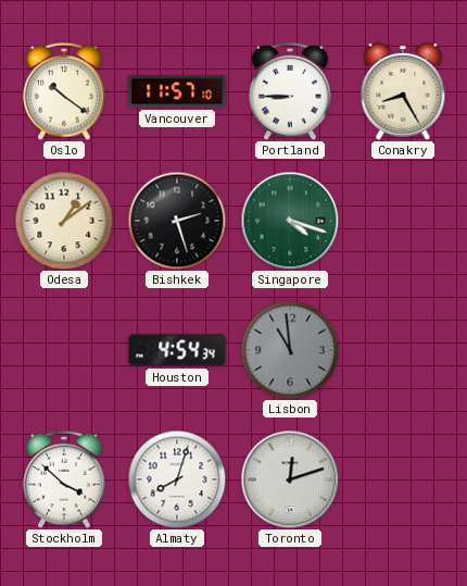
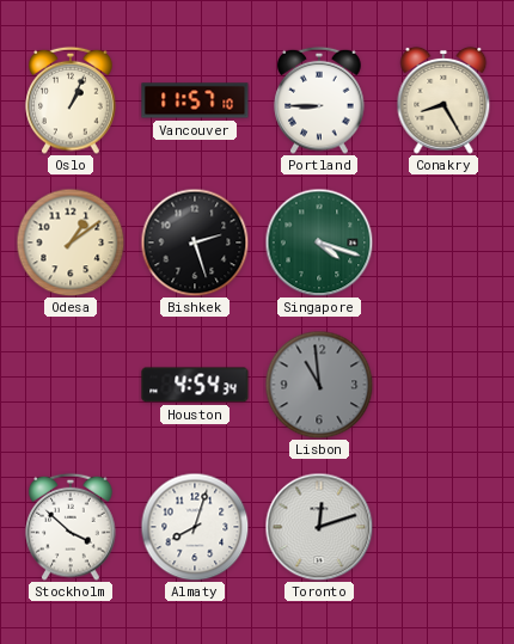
Oslo: 10:21 -> 1:04
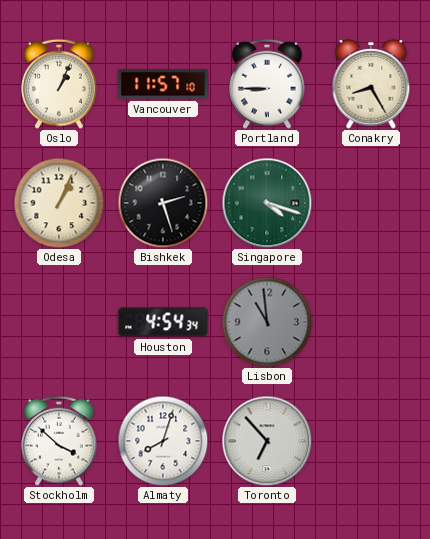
Odesa: 1:09 -> 1:04
Toronto: 12:12 -> 6:53
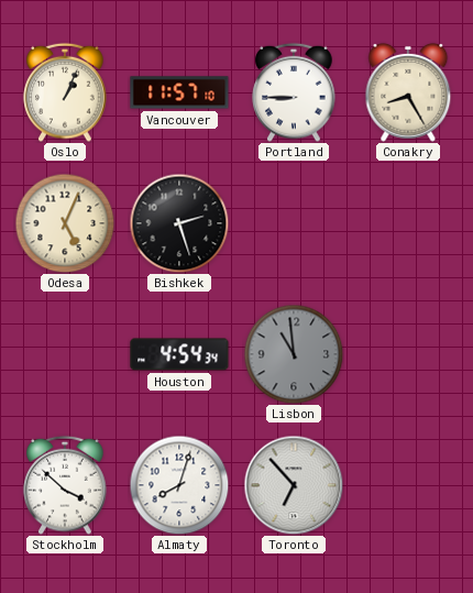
Odesa: 1:04 -> 5:04
Singapore: 4:18 -> none
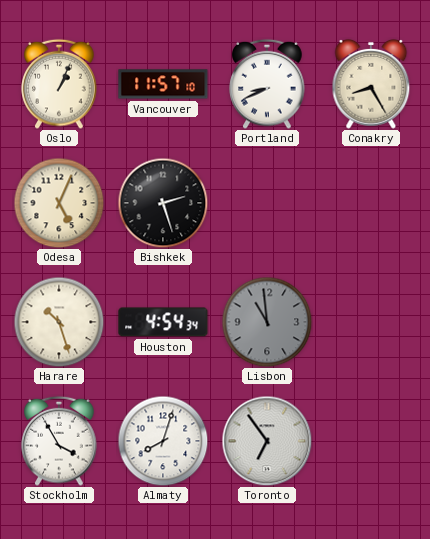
Portland: 8:45 -> 8:41
Harare: none -> 10:27
Stockholm: 3:52 -> 3:55
Toronto: 6:53 -> 6:54
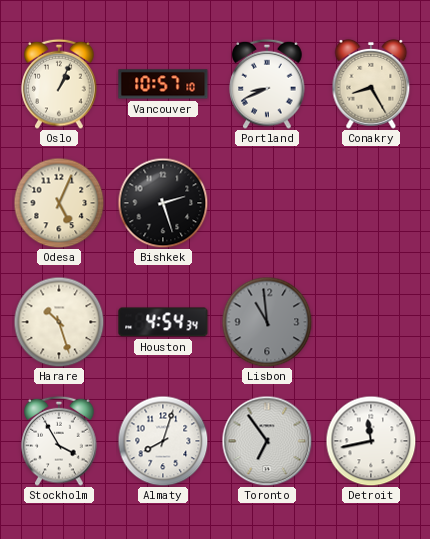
Vancouver: 11:57 -> 10:57
Detroit: none -> 11:43
